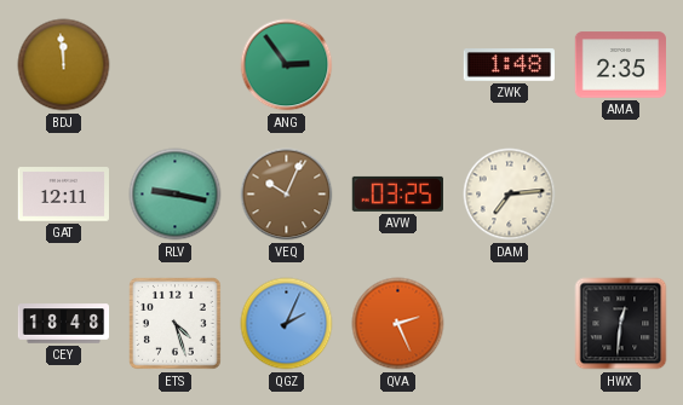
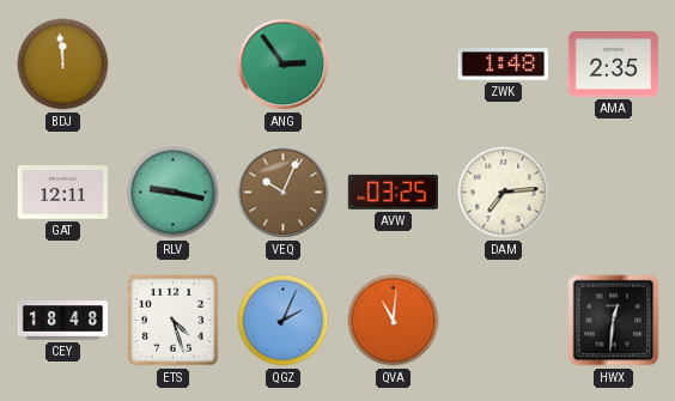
QVA: 2:26 -> 11:01
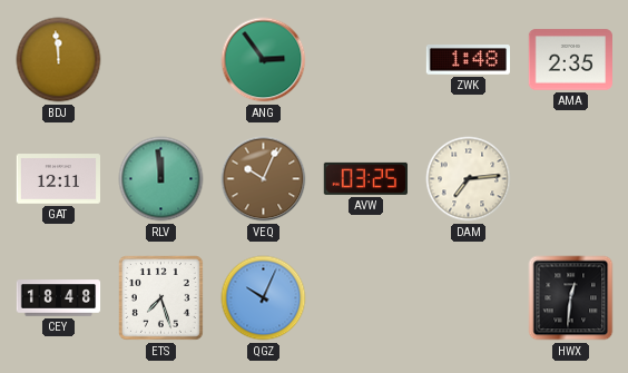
RLV: 9:17 -> 11:59
ETS: 4:27 -> 7:27
QGZ: 2:04 -> 10:04
QVA: 11:01 -> none
